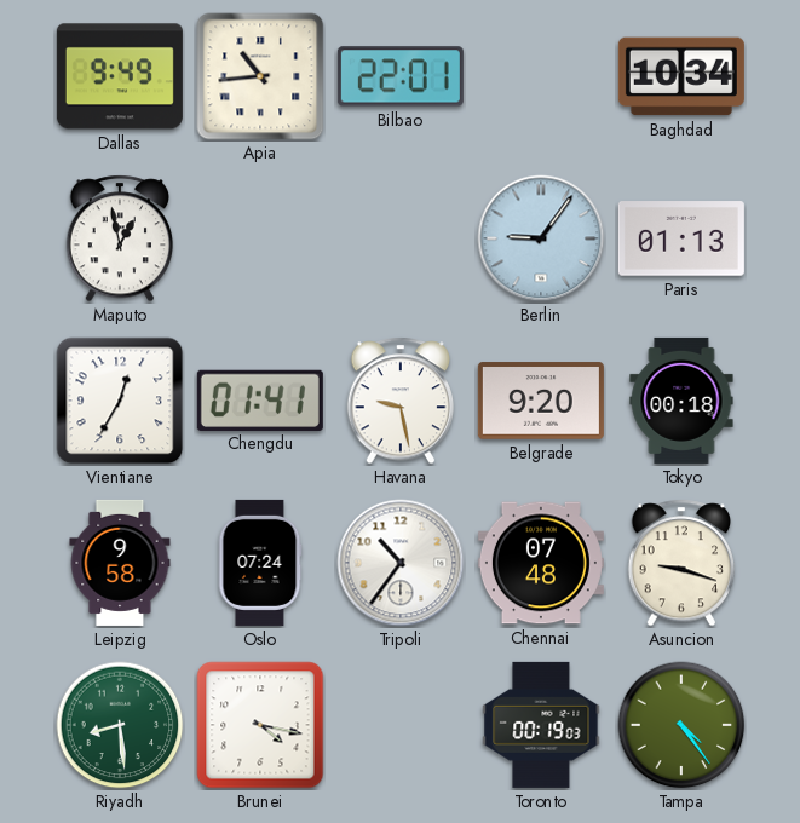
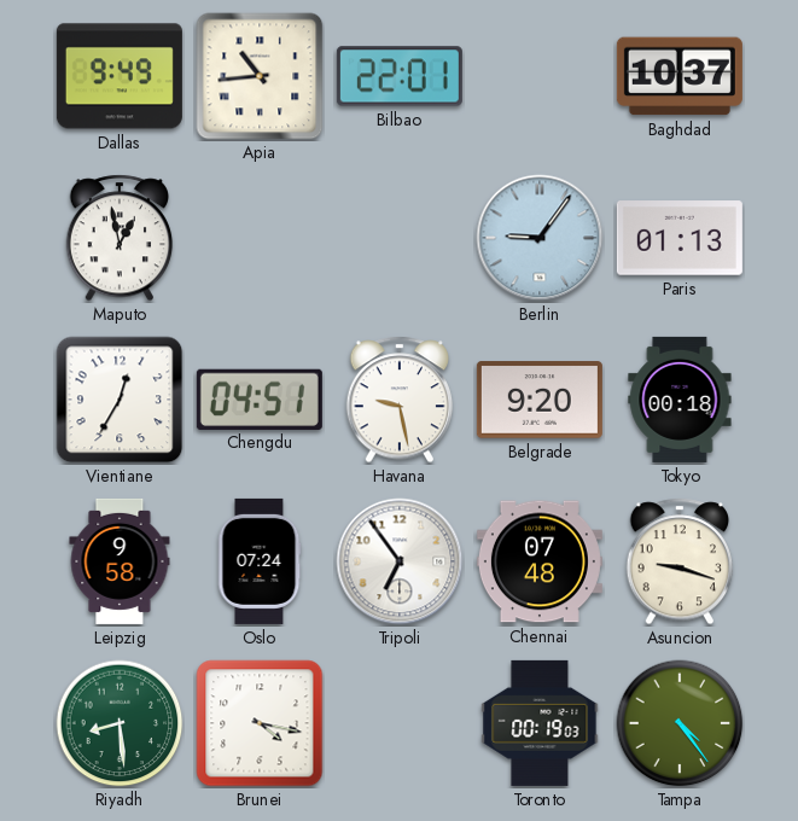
Baghdad: 10:34 -> 10:37
Chengdu: 01:41 -> 04:51
Tripoli: 10:36 -> 6:54
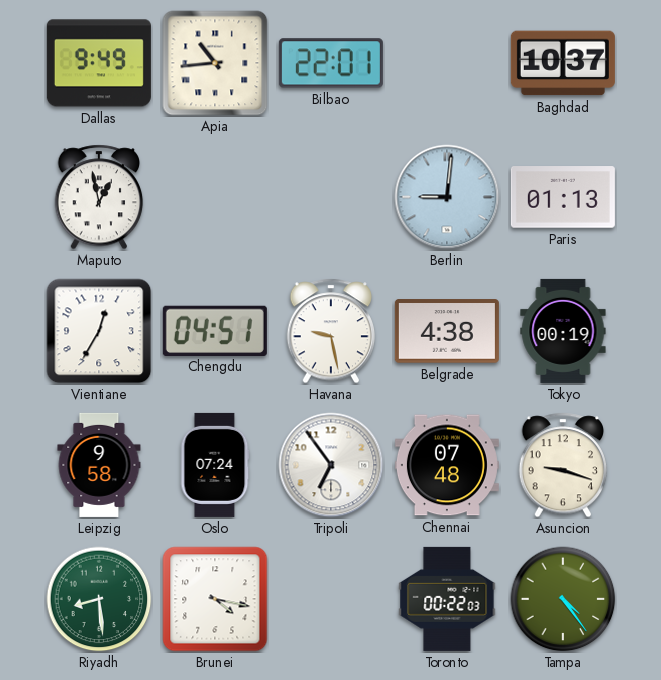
Berlin: 9:06 -> 9:01
Belgrade: 9:20 -> 4:38
Tokyo: 00:18 -> 00:19
Toronto: 00:19 -> 00:22
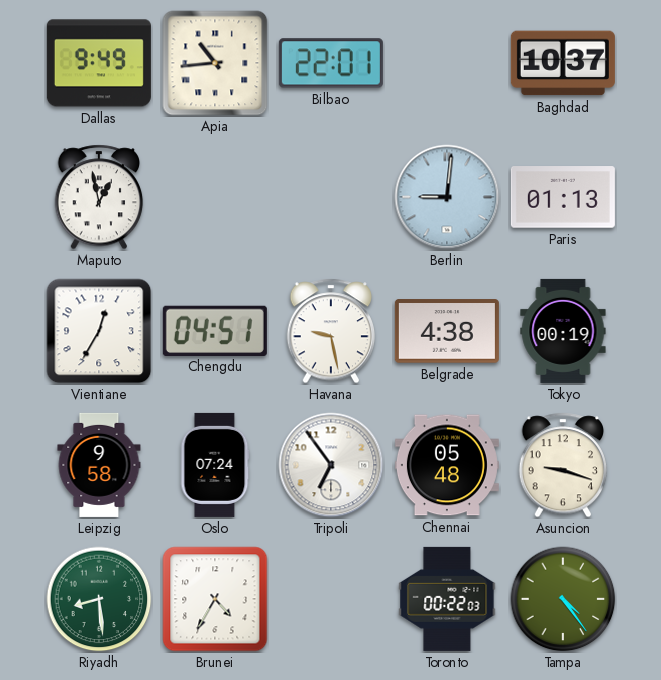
Chennai: 07:48 -> 05:48
Brunei: 4:17 -> 4:35
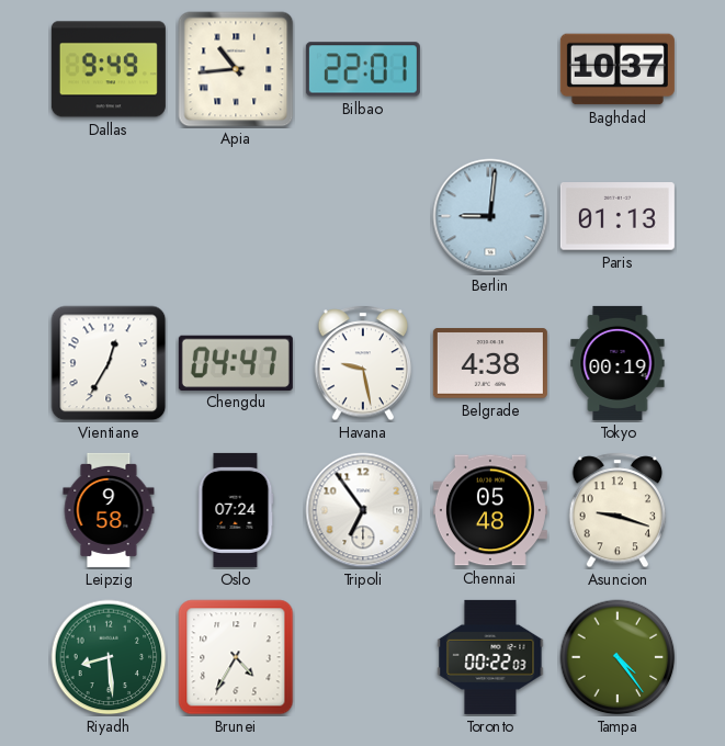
Maputo: 12:58 -> none
Chengdu: 04:51 -> 04:47
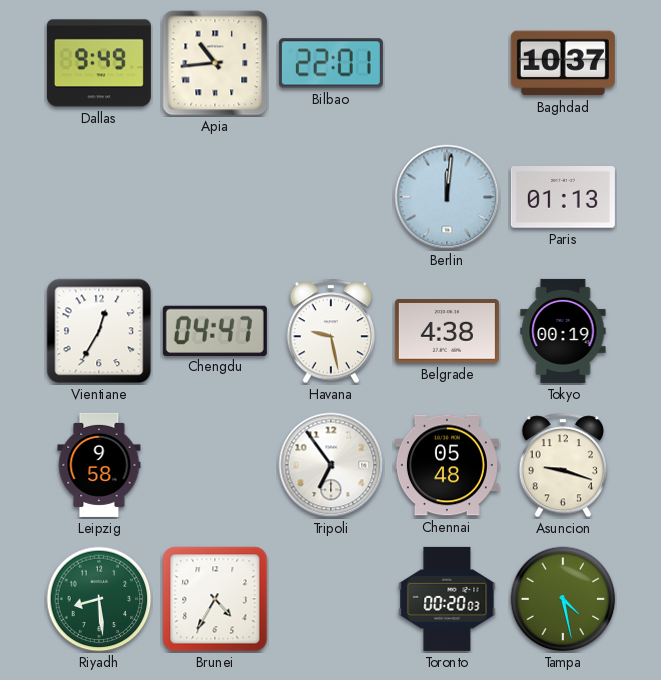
Berlin: 9:01 -> 12:01
Oslo: 07:24 -> none
Toronto: 00:22 -> 00:20
Tampa: 4:24 -> 4:28
